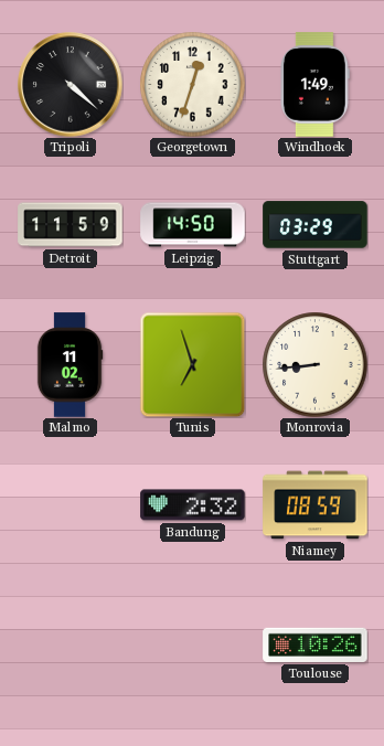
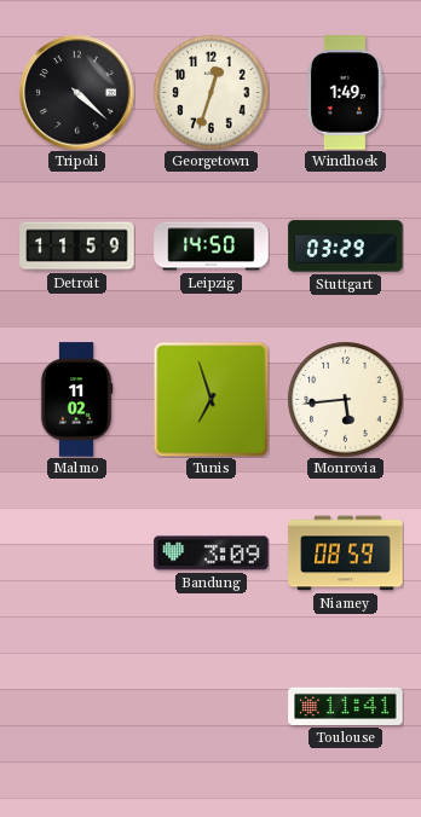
Monrovia: 8:44 -> 5:44
Bandung: 2:32 -> 3:09
Toulouse: 10:26 -> 11:41
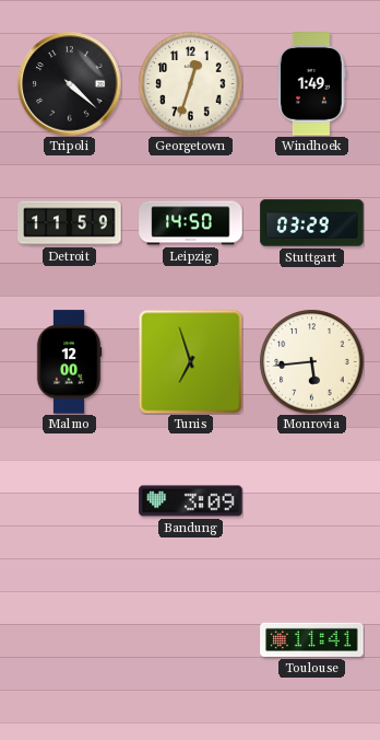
Malmo: 11:02 -> 12:00
Niamey: 08:59 -> none
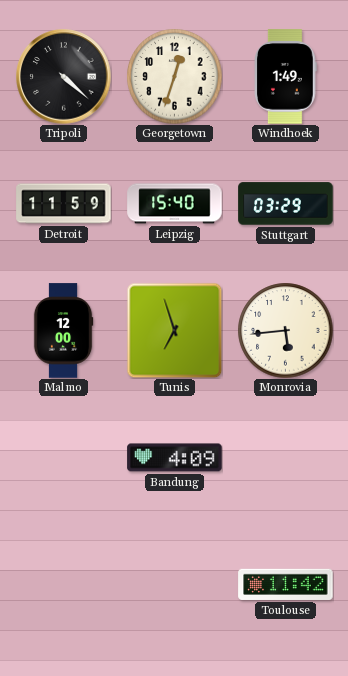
Leipzig: 14:50 -> 15:40
Bandung: 3:09 -> 4:09
Toulouse: 11:41 -> 11:42
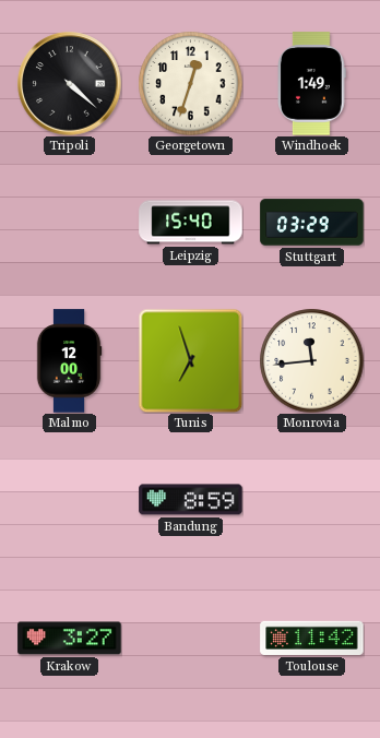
Detroit: 11:59 -> none
Monrovia: 5:44 -> 11:44
Bandung: 4:09 -> 8:59
Krakow: none -> 3:27
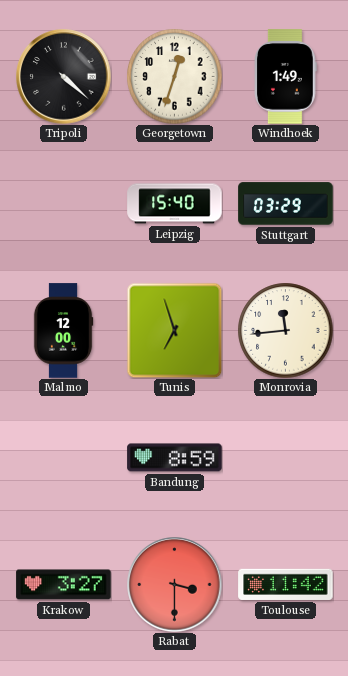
Rabat: none -> 3:30
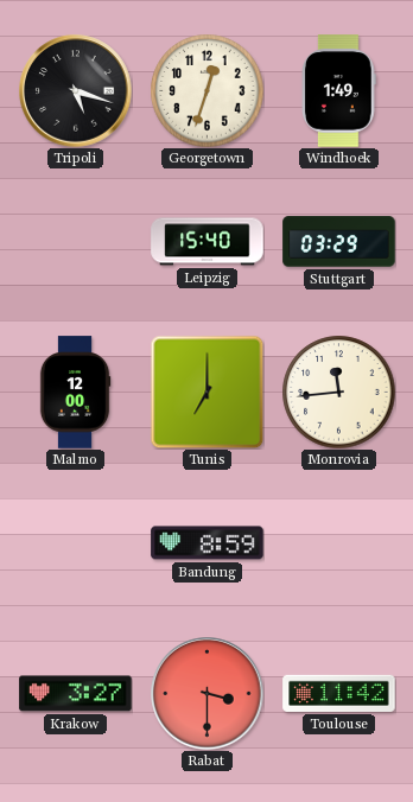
Tripoli: 4:22 -> 5:18
Tunis: 6:57 -> 7:00
